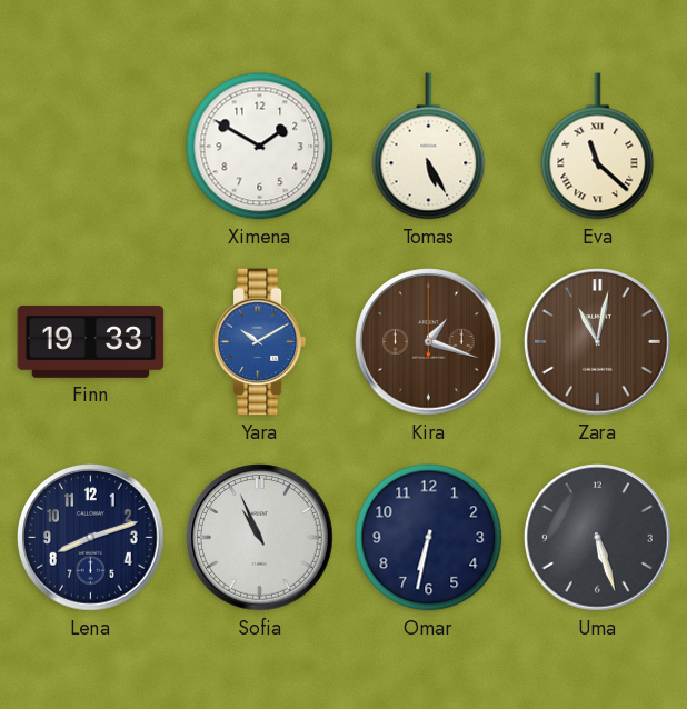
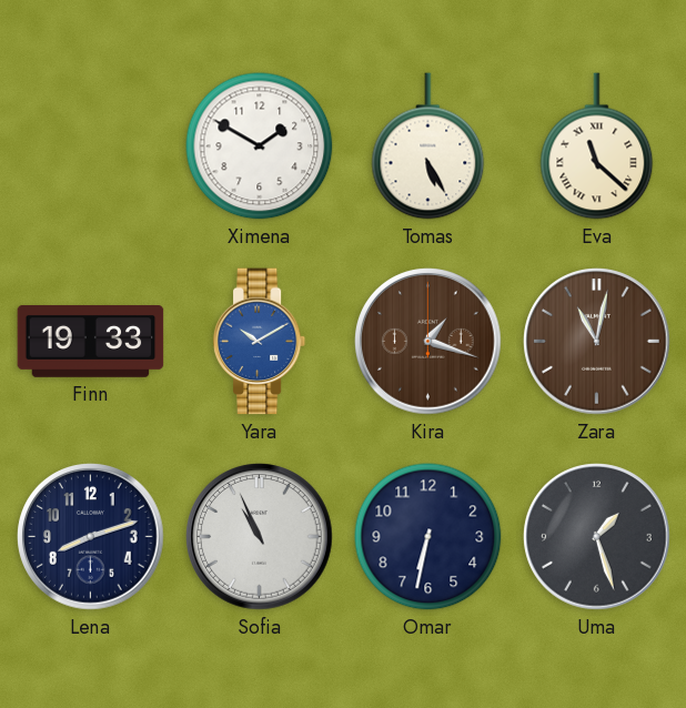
Uma: 5:27 -> 1:27
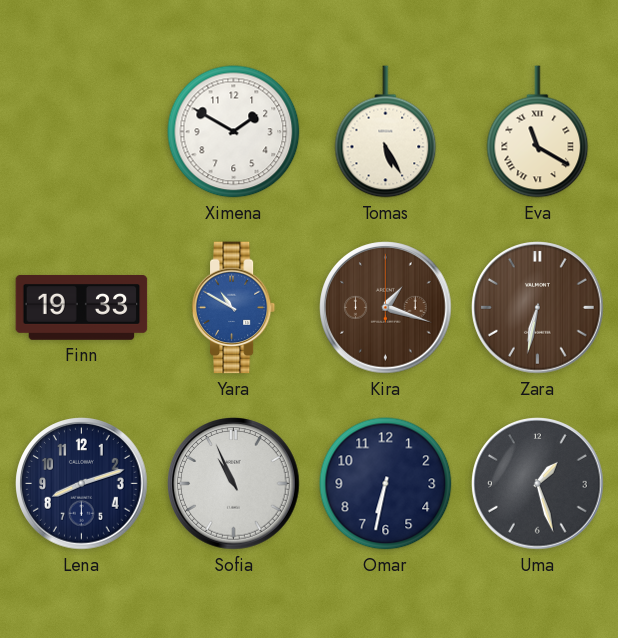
Eva: 11:22 -> 11:20
Yara: 10:10 -> 10:50
Zara: 11:02 -> 6:32
